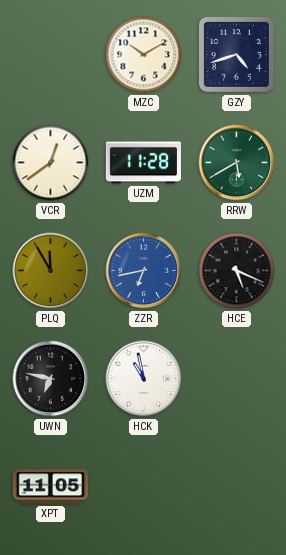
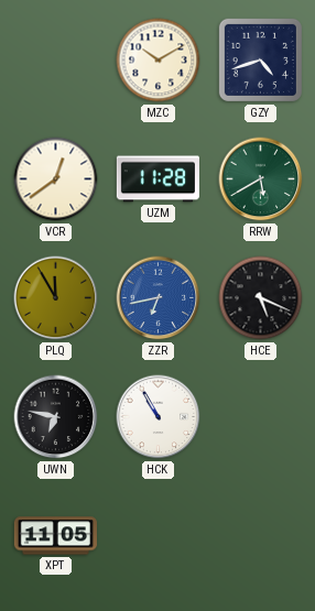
HCK: 10:58 -> 10:55
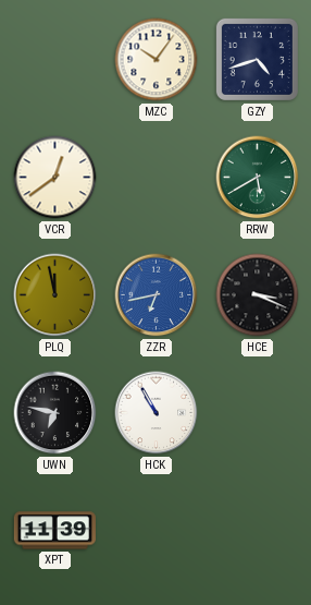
MZC: 10:10 -> 10:06
UZM: 11:28 -> none
PLQ: 11:55 -> 11:58
HCE: 5:19 -> 3:19
XPT: 11:05 -> 11:39
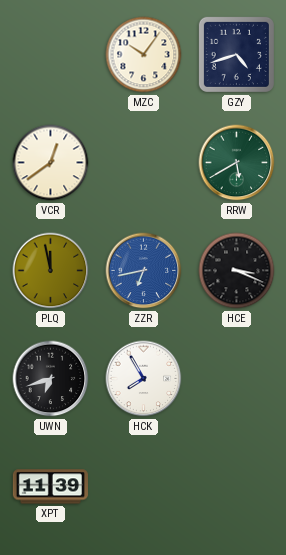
UWN: 6:47 -> 6:42
HCK: 10:55 -> 7:55
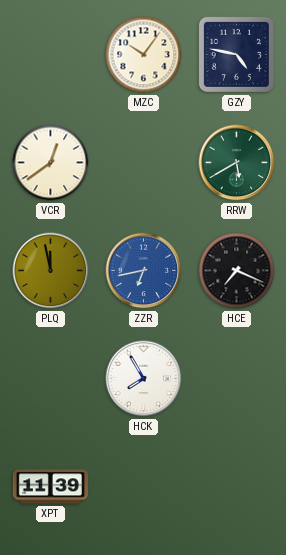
GZY: 4:42 -> 4:47
HCE: 3:19 -> 7:19
UWN: 6:42 -> none
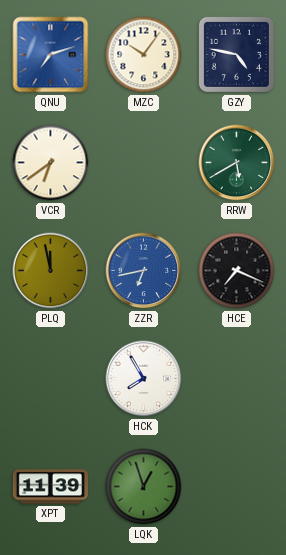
QNU: none -> 7:12
VCR: 12:39 -> 6:39
LQK: none -> 12:57
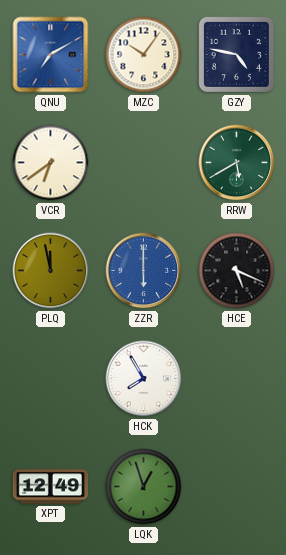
QNU: 7:12 -> 7:10
ZZR: 6:43 -> 6:00
HCE: 7:19 -> 5:19
XPT: 11:39 -> 12:49
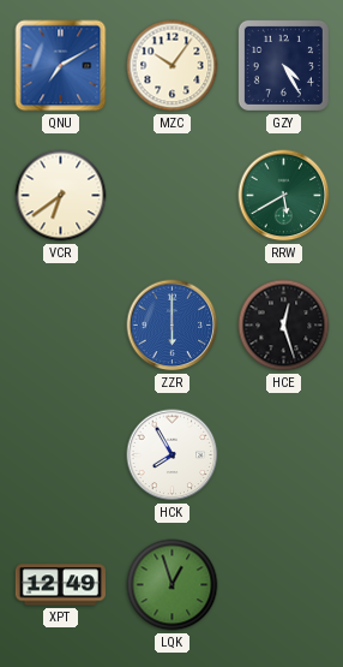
GZY: 4:47 -> 4:25
PLQ: 11:58 -> none
HCE: 5:19 -> 12:27
